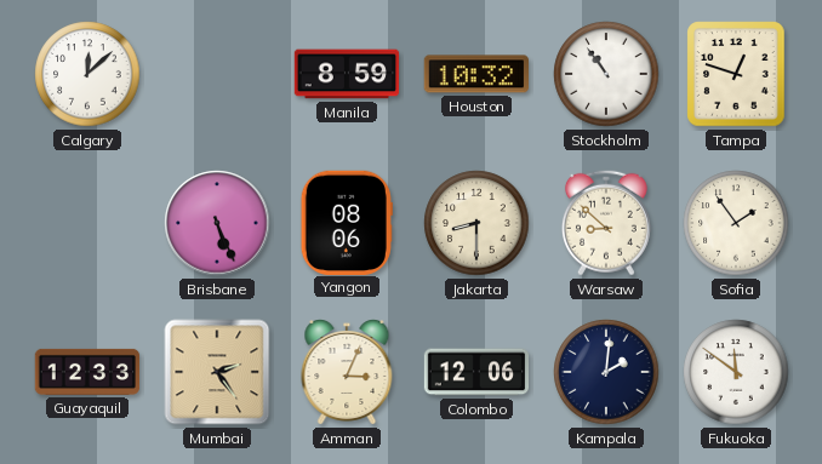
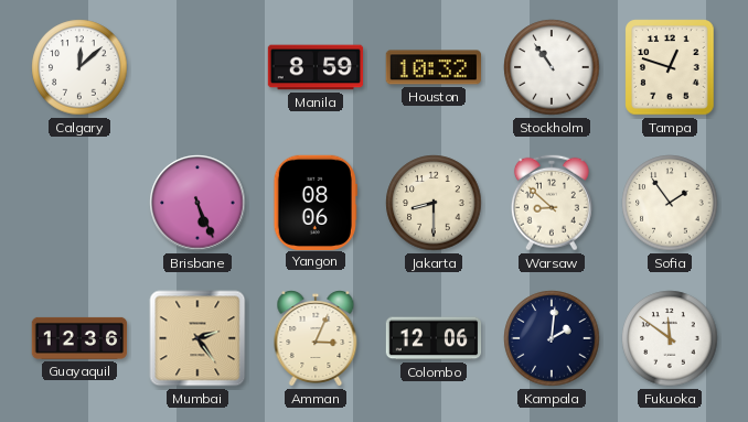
Guayaquil: 12:33 -> 12:36
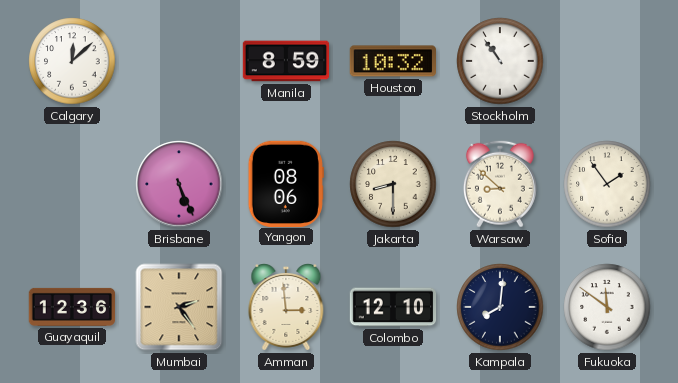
Tampa: 12:48 -> none
Amman: 3:04 -> 2:59
Colombo: 12:06 -> 12:10
Kampala: 2:01 -> 8:01
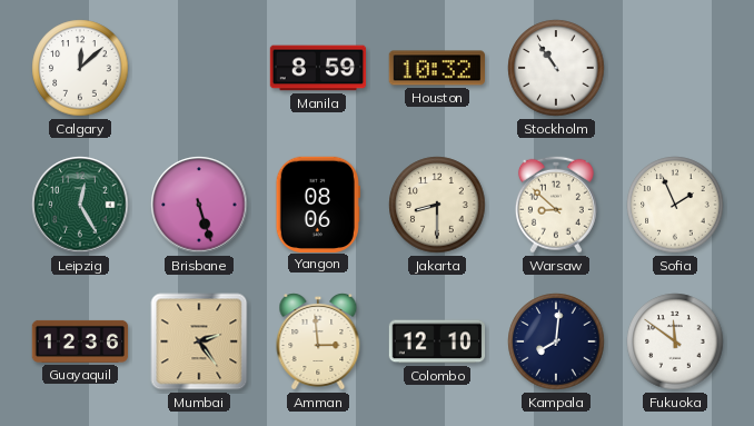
Leipzig: none -> 12:25
Brisbane: 5:26 -> 5:27
Sofia: 1:54 -> 1:56
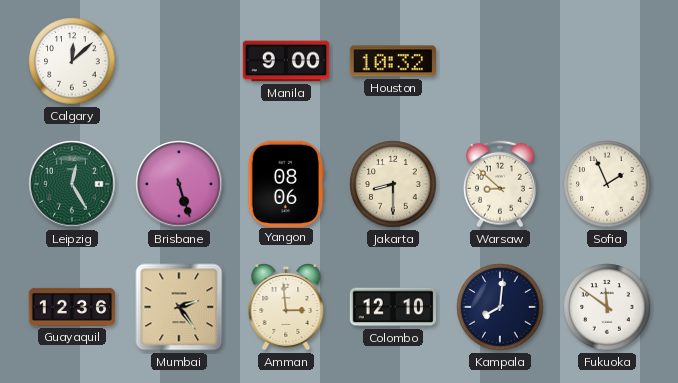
Manila: 8:59 -> 9:00
Stockholm: 10:54 -> none
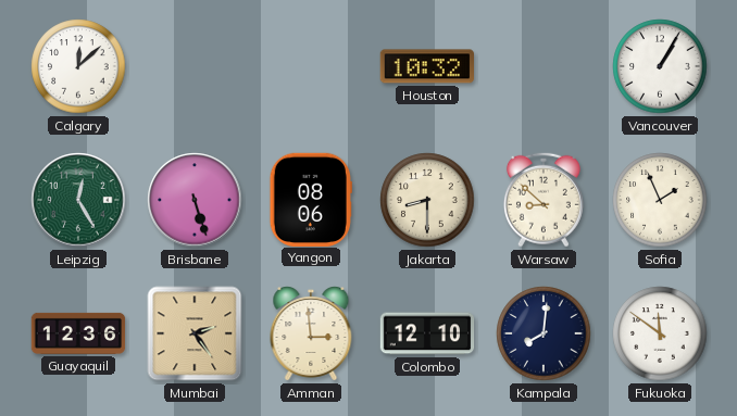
Manila: 9:00 -> none
Vancouver: none -> 1:05
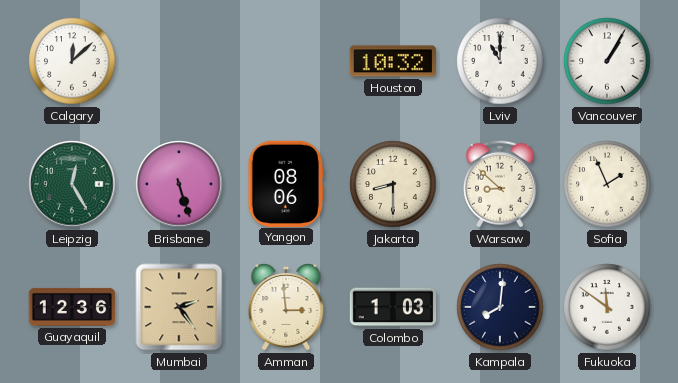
Lviv: none -> 11:00
Colombo: 12:10 -> 1:03
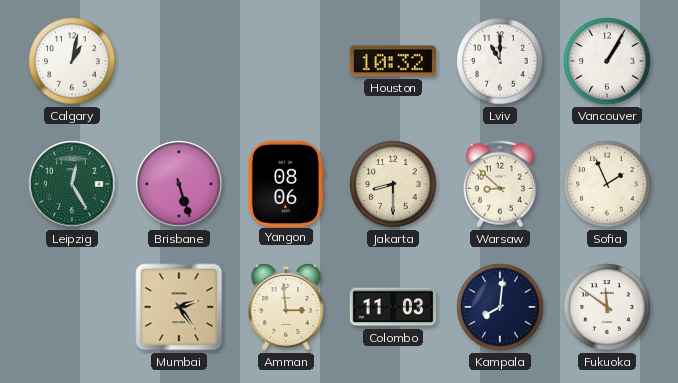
Calgary: 12:08 -> 1:02
Guayaquil: 12:36 -> none
Colombo: 1:03 -> 11:03
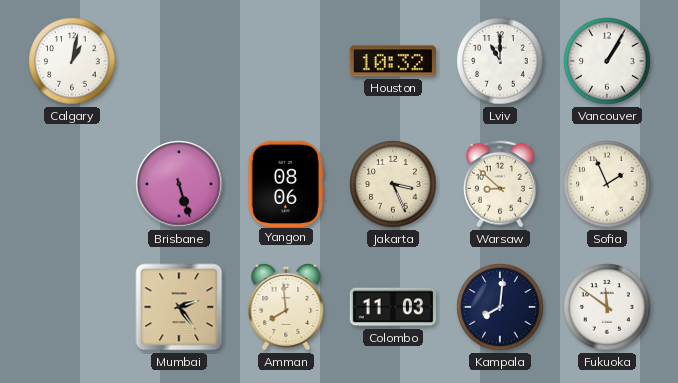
Leipzig: 12:25 -> none
Jakarta: 8:30 -> 3:26
Amman: 2:59 -> 7:59
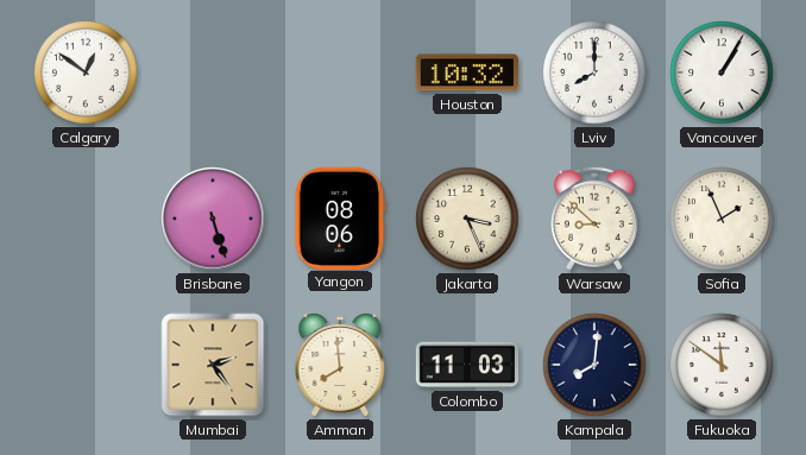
Calgary: 1:02 -> 12:51
Lviv: 11:00 -> 8:00
